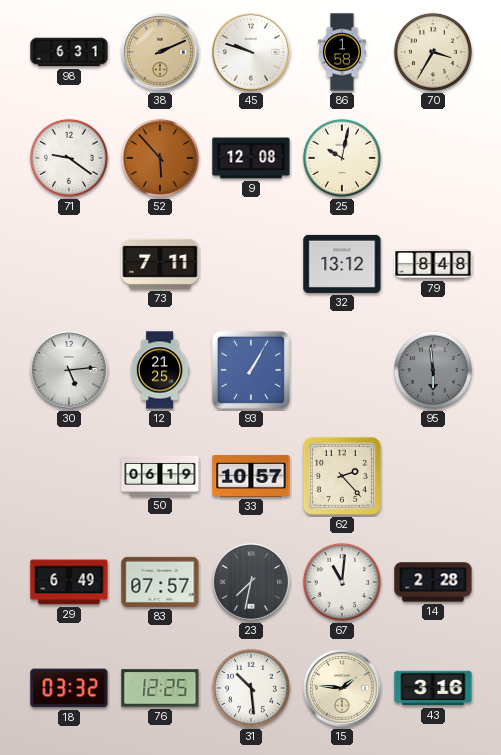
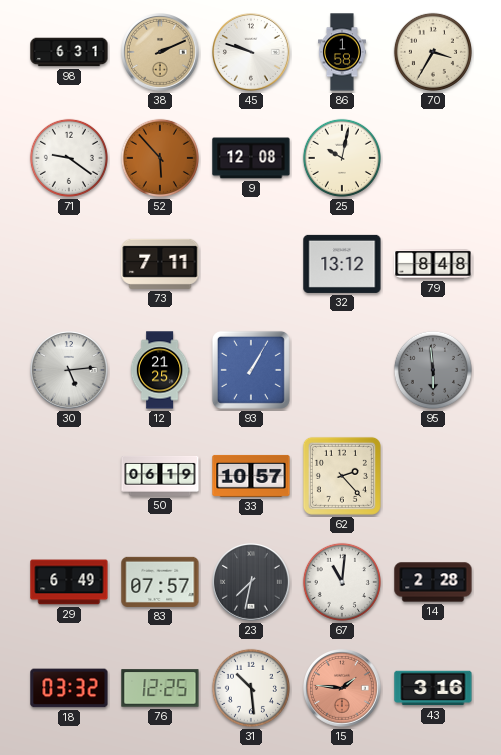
15 dial: cream -> salmon
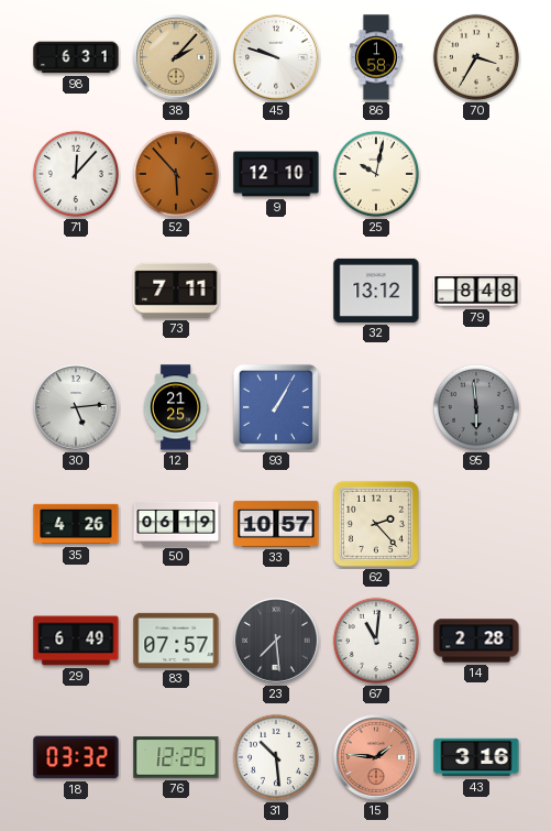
38: 2:11 -> 2:07
71: 9:21 -> 12:07
9: 12:08 -> 12:10
35: none -> 4:26
23: 7:32 -> 7:29
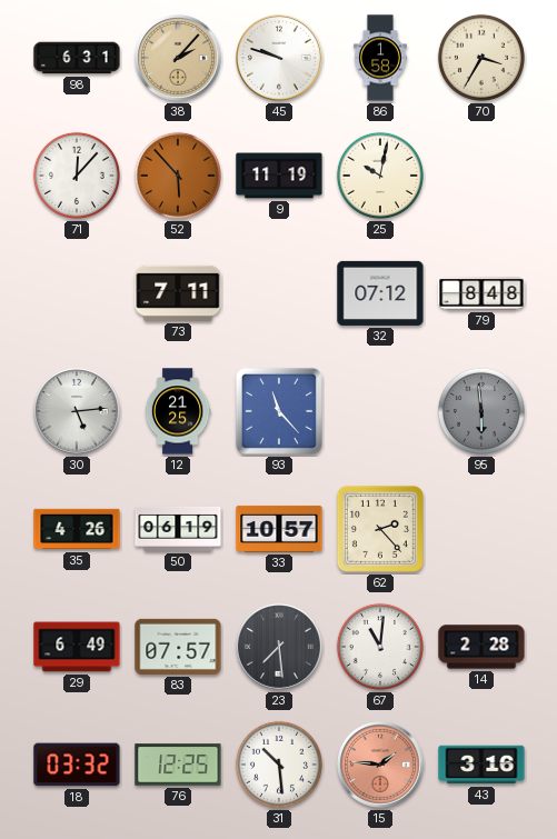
9: 12:10 -> 11:19
32: 13:12 -> 07:12
93: 1:05 -> 11:23
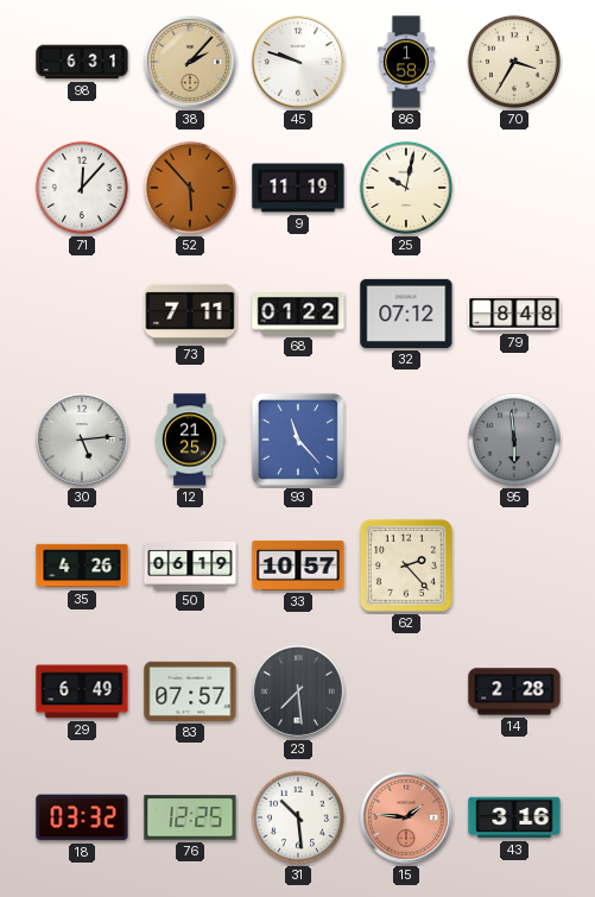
68: none -> 01:22
67: 11:01 -> none
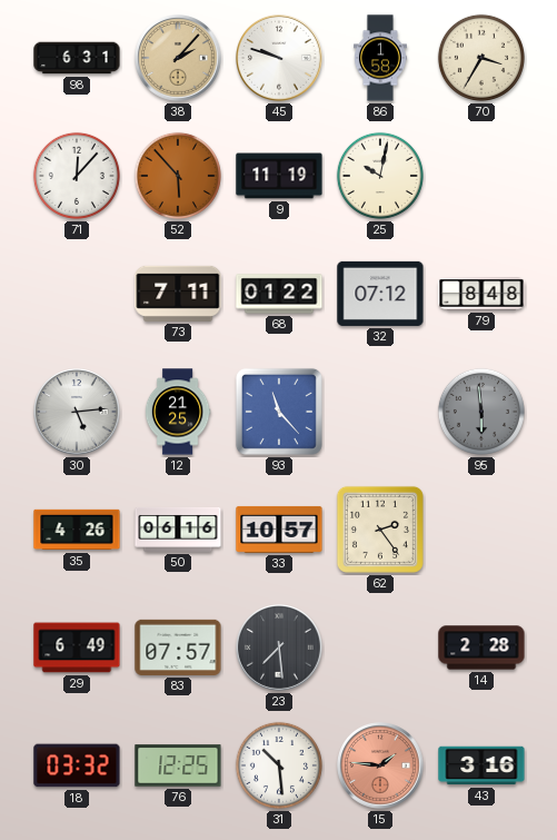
50: 06:19 -> 06:16
62: 2:23 -> 2:24
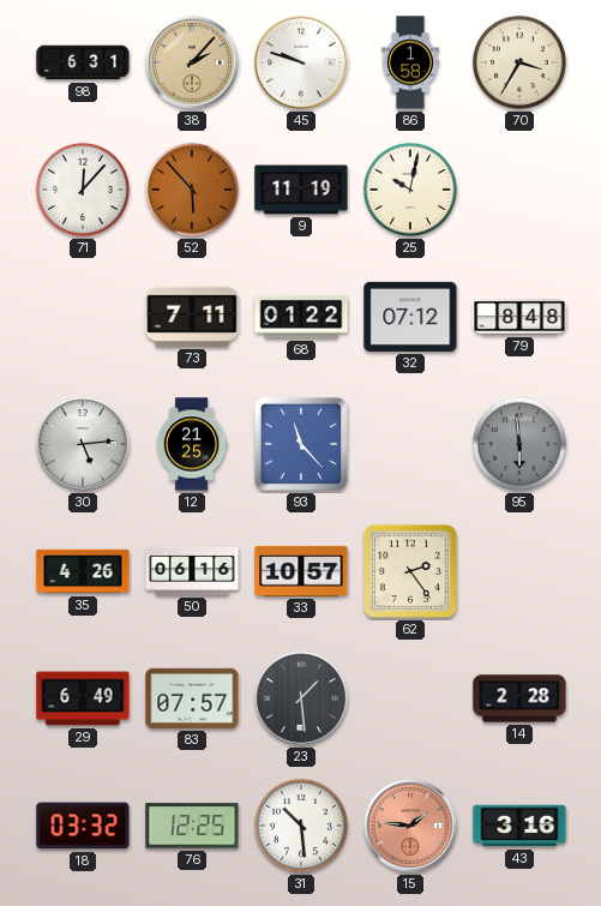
23: 7:29 -> 1:29
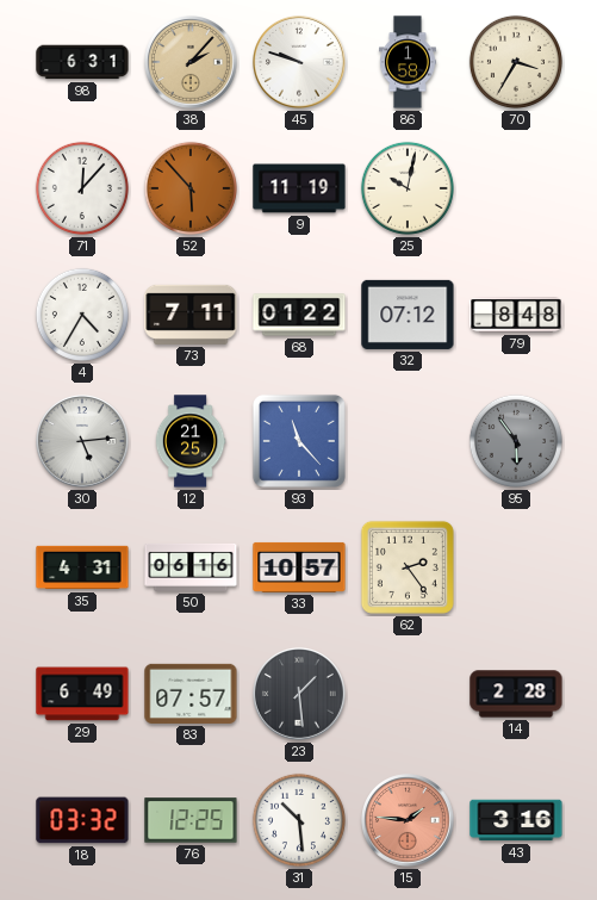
4: none -> 4:35
95: 5:59 -> 5:54
35: 4:26 -> 4:31
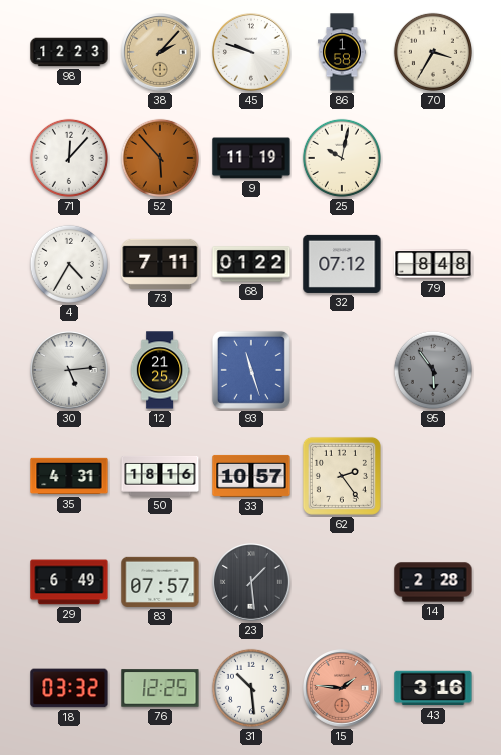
98: 6:31 -> 12:23
93: 11:23 -> 11:27
50: 06:16 -> 18:16
